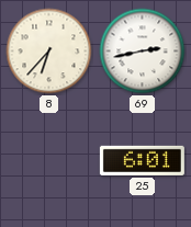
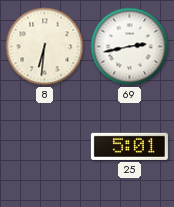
8: 6:37 -> 6:31
25: 6:01 -> 5:01
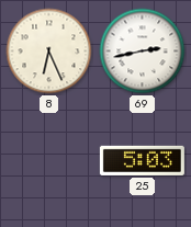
8: 6:31 -> 6:26
25: 5:01 -> 5:03
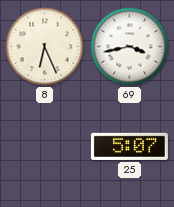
69: 2:43 -> 3:43
25: 5:03 -> 5:07
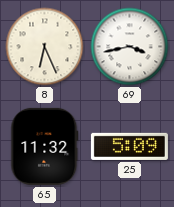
65: none -> 11:32
25: 5:07 -> 5:09
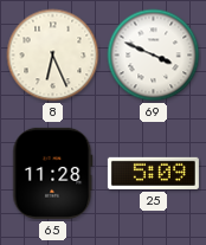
69: 3:43 -> 3:49
65: 11:32 -> 11:28
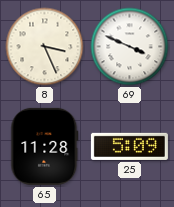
8: 6:26 -> 3:26
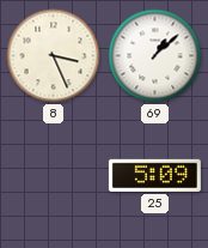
69: 3:49 -> 1:08
65: 11:28 -> none
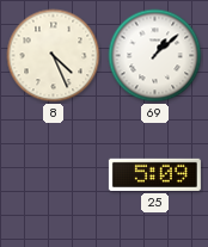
8: 3:26 -> 4:26
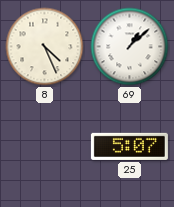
25: 5:09 -> 5:07
